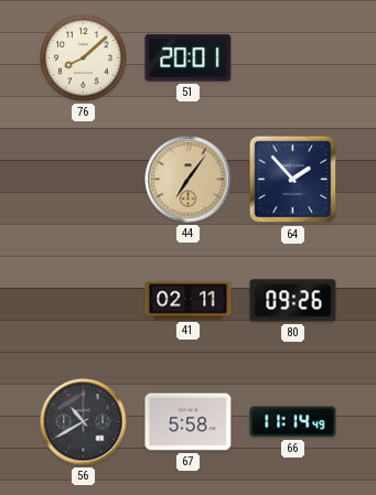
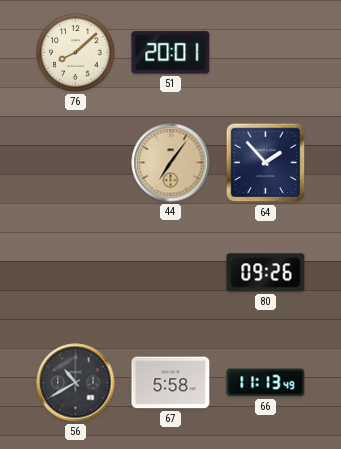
41: 02:11 -> none
66: 11:14 -> 11:13
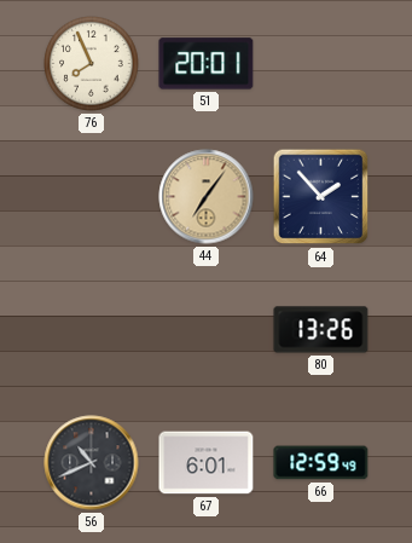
76: 8:08 -> 7:56
80: 09:26 -> 13:26
56: 10:40 -> 10:41
67: 5:58 -> 6:01
66: 11:13 -> 12:59
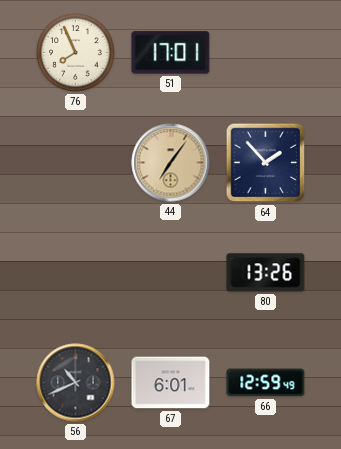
51: 20:01 -> 17:01
